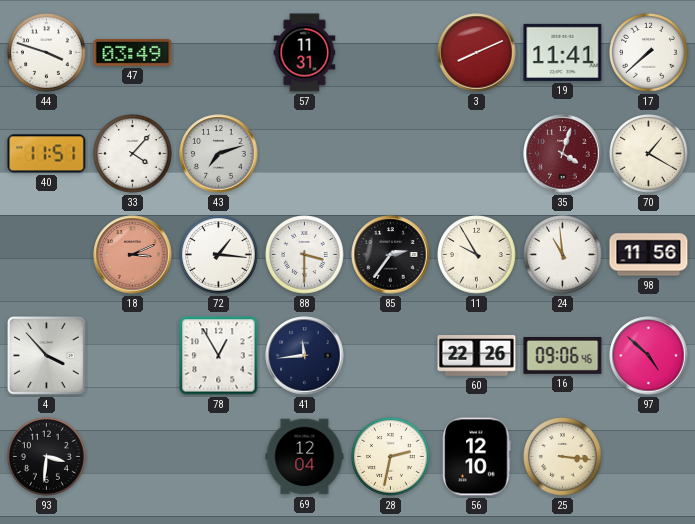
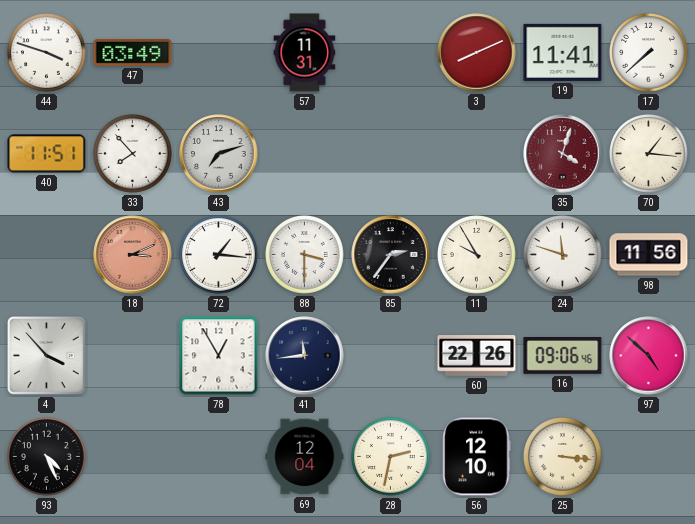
33: 4:07 -> 7:53
70: 1:20 -> 1:16
24: 10:59 -> 11:48
93: 3:31 -> 4:26
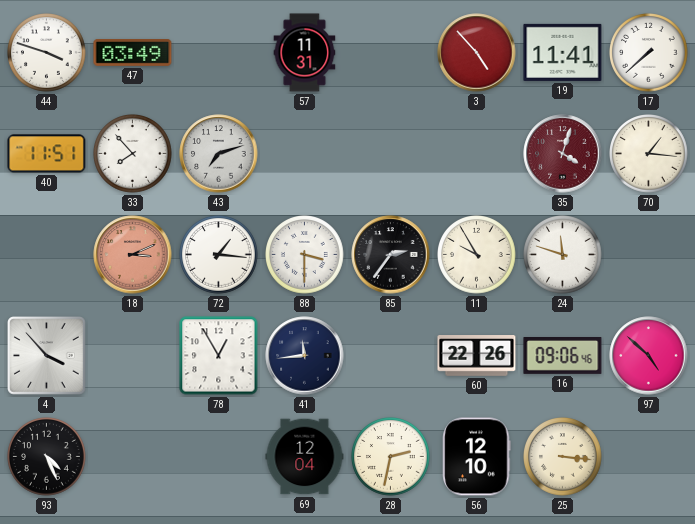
3: 8:11 -> 4:53
98: 11:56 -> none
